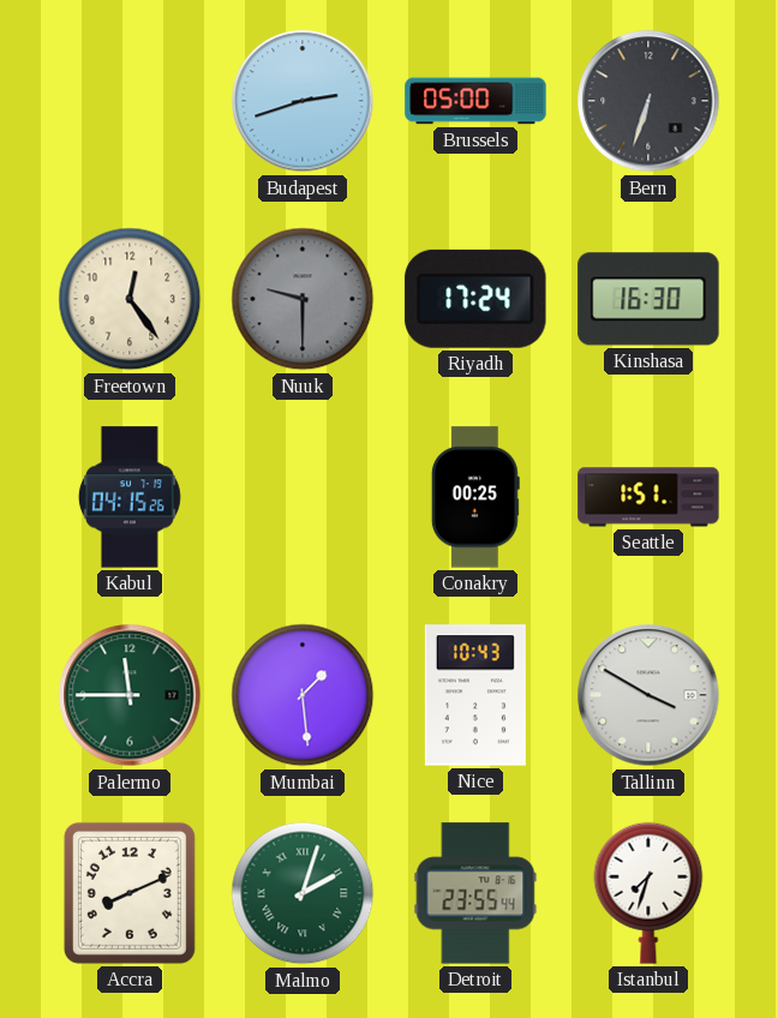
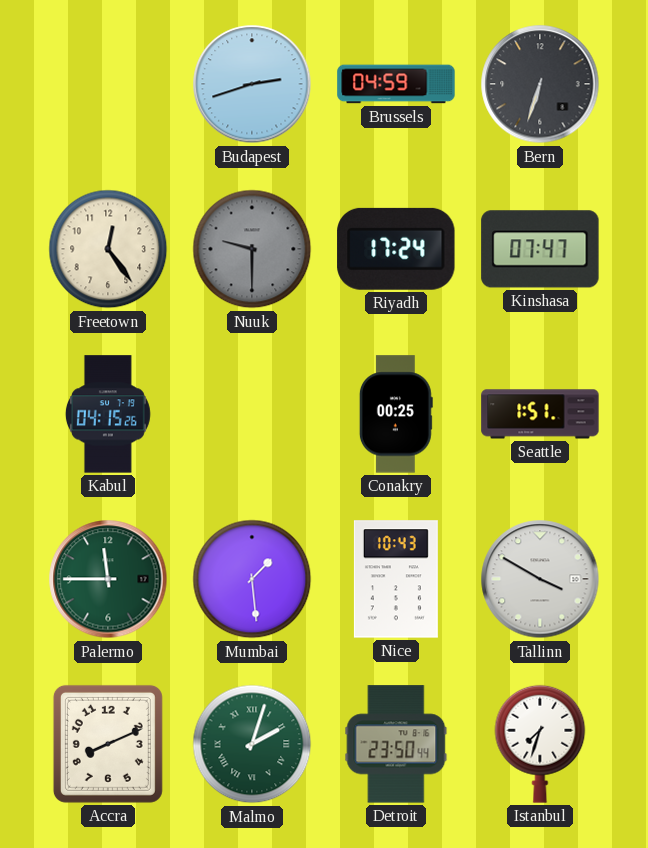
Brussels: 05:00 -> 04:59
Kinshasa: 16:30 -> 07:47
Detroit: 23:55 -> 23:50
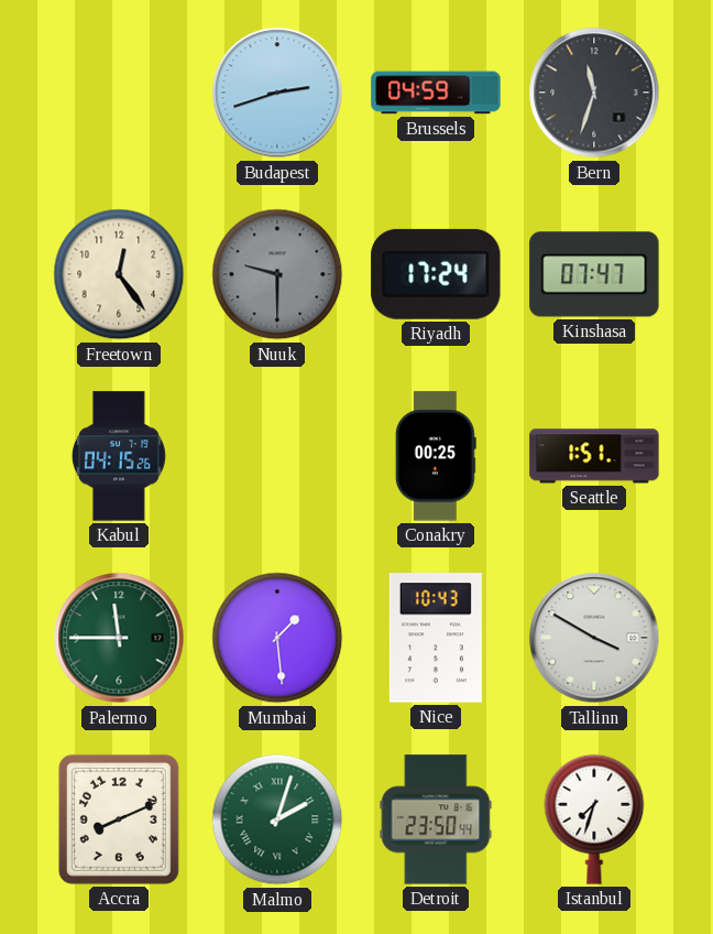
Bern: 6:33 -> 11:33
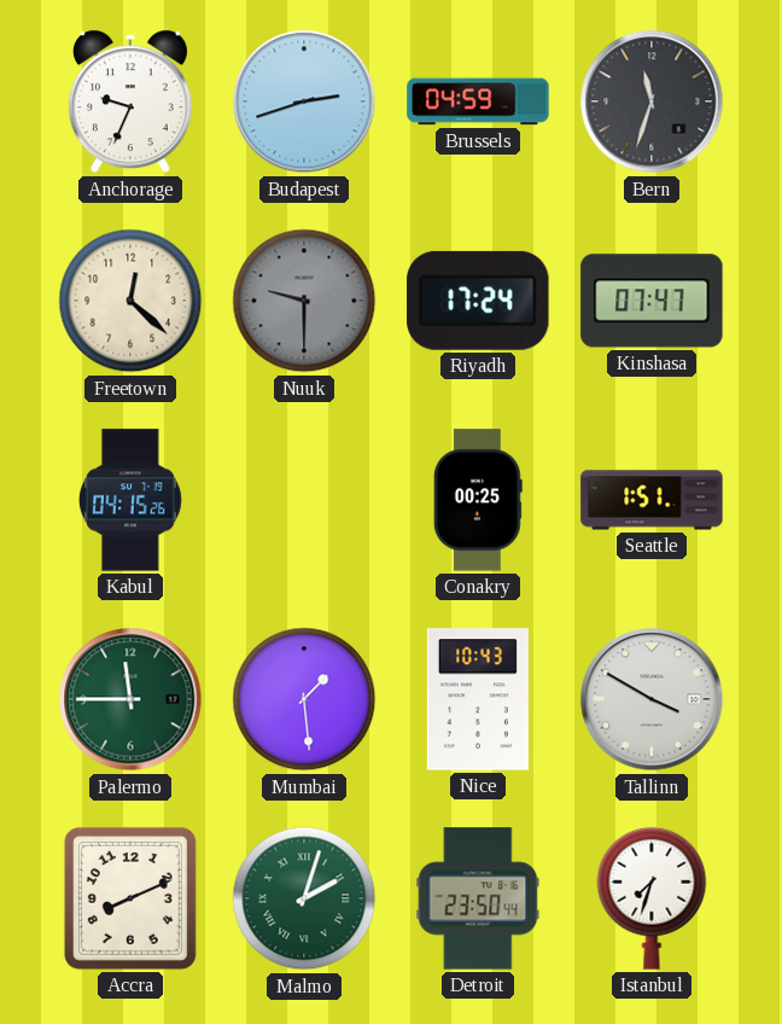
Anchorage: none -> 9:34
Freetown: 12:24 -> 12:22
